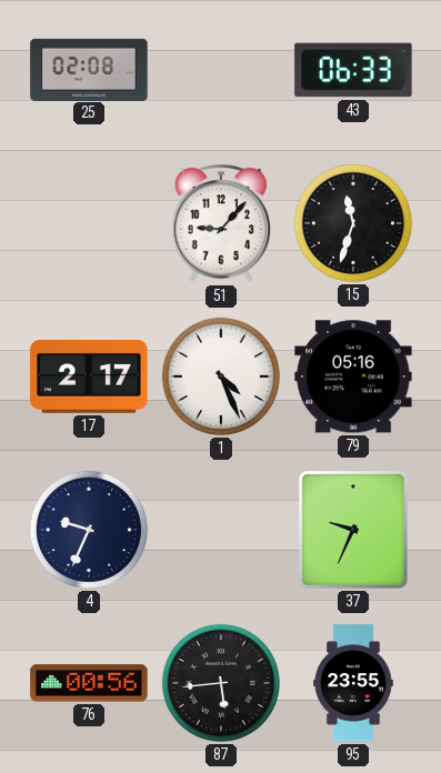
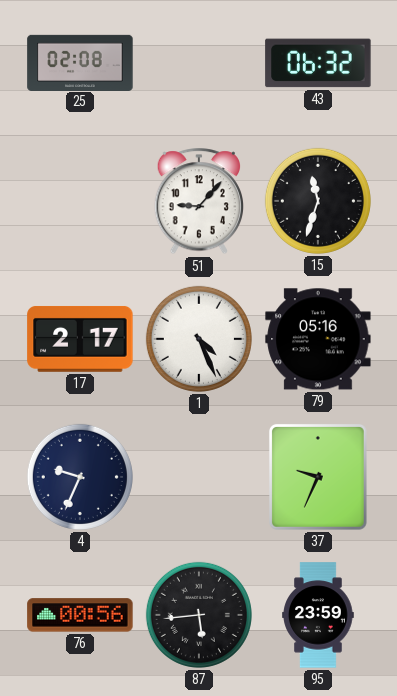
43: 06:33 -> 06:32
95: 23:55 -> 23:59
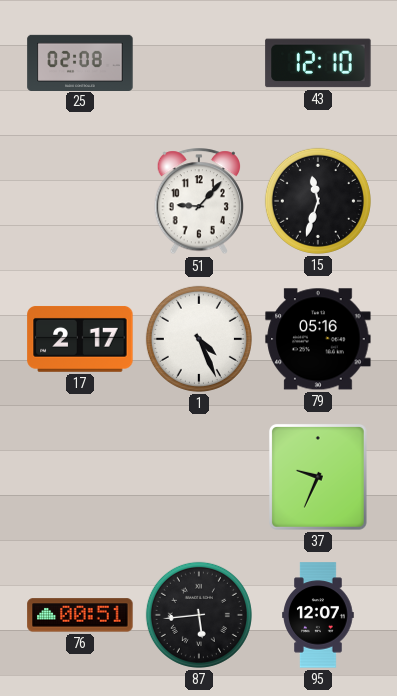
43: 06:32 -> 12:10
4: 9:34 -> none
76: 00:56 -> 00:51
95: 23:59 -> 12:07
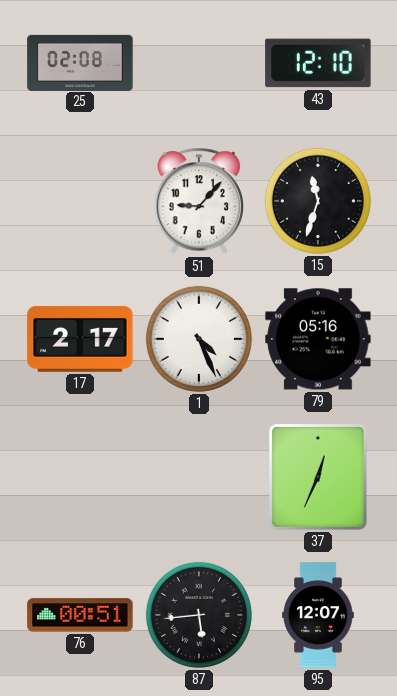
37: 9:34 -> 12:34
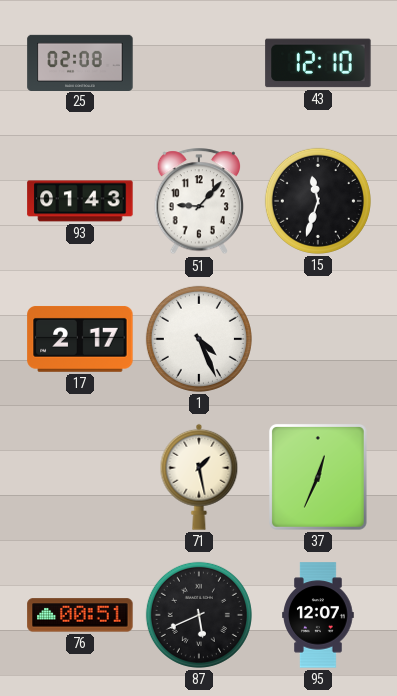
93: none -> 01:43
79: 05:16 -> none
71: none -> 1:28
87: 5:44 -> 5:41
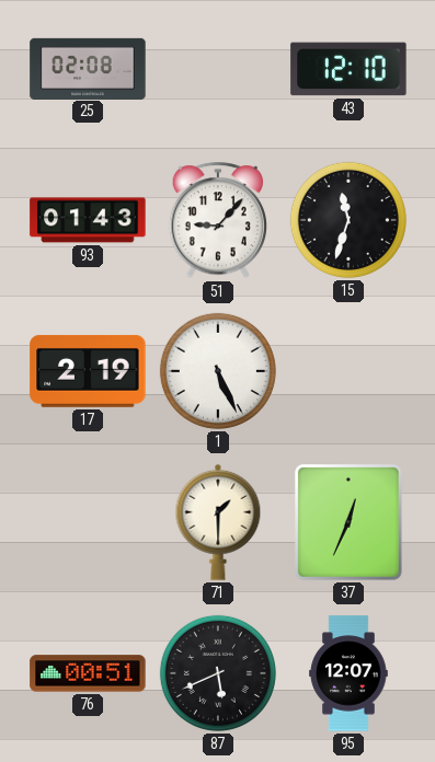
17: 2:17 -> 2:19
1: 4:26 -> 5:26
71: 1:28 -> 1:30
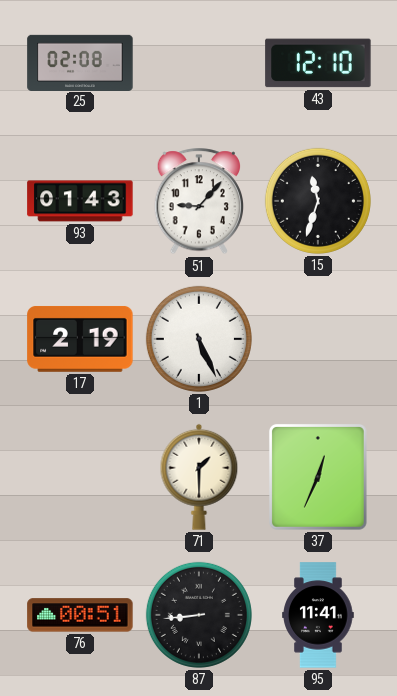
87: 5:41 -> 8:44
95: 12:07 -> 11:41
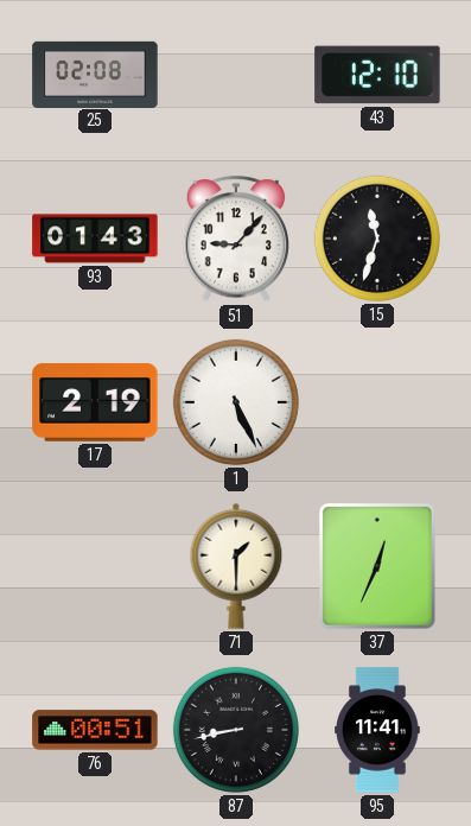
87: 8:44 -> 8:43
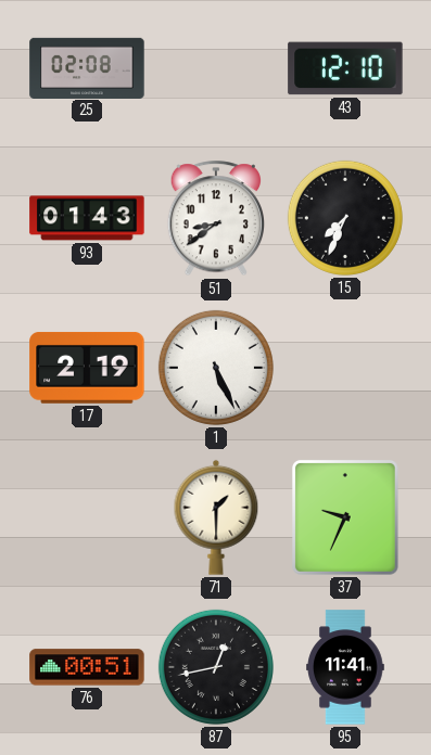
51: 9:07 -> 8:39
15: 11:33 -> 7:34
37: 12:34 -> 9:34
87: 8:43 -> 12:43
